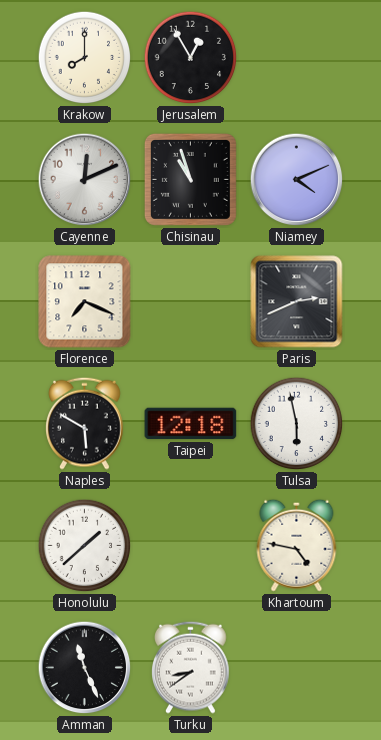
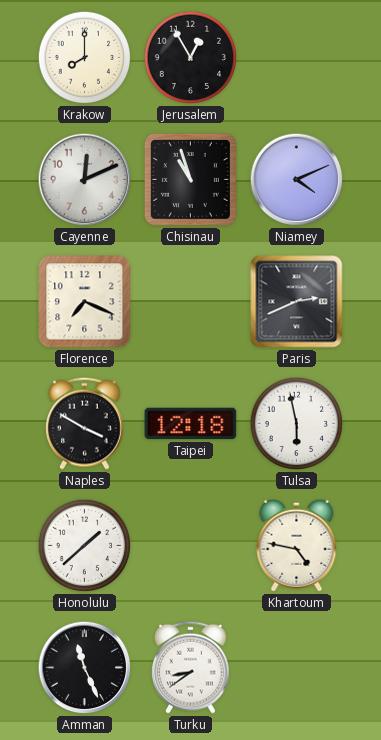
Naples: 5:50 -> 3:50
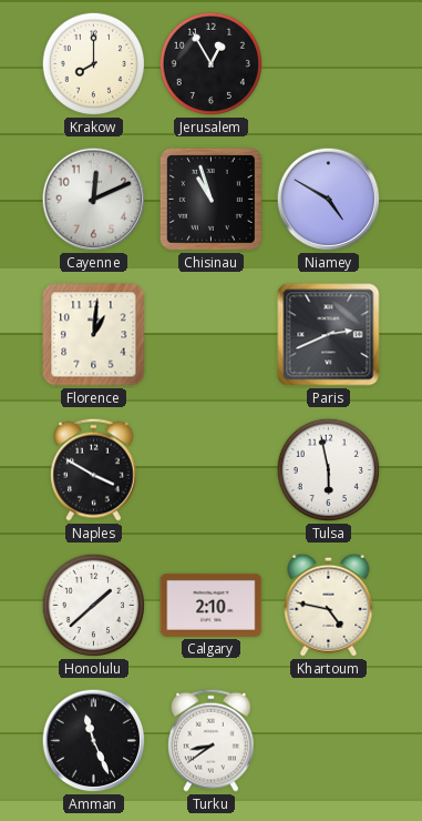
Niamey: 4:11 -> 4:50
Florence: 7:19 -> 1:01
Taipei: 12:18 -> none
Calgary: none -> 2:10
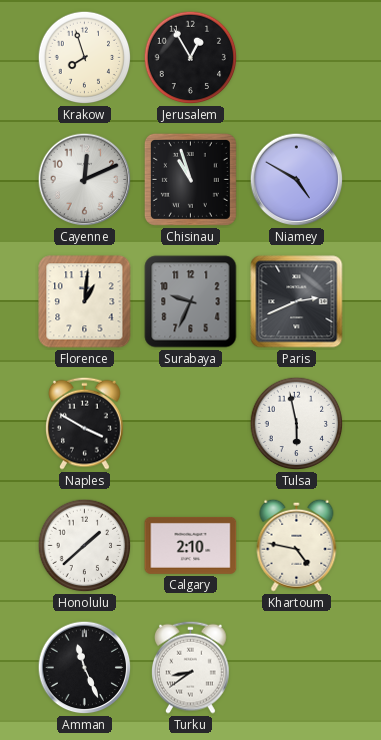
Krakow: 8:00 -> 7:57
Surabaya: none -> 9:34
